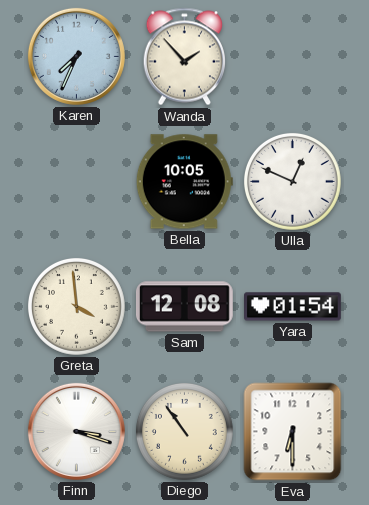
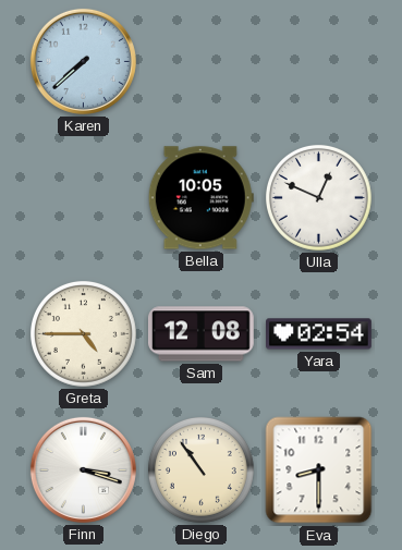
Karen: 7:34 -> 7:38
Wanda: 1:53 -> none
Greta: 3:59 -> 4:45
Yara: 01:54 -> 02:54
Eva: 6:30 -> 8:30
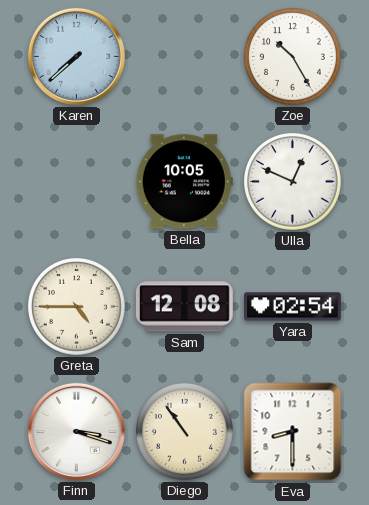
Zoe: none -> 10:25
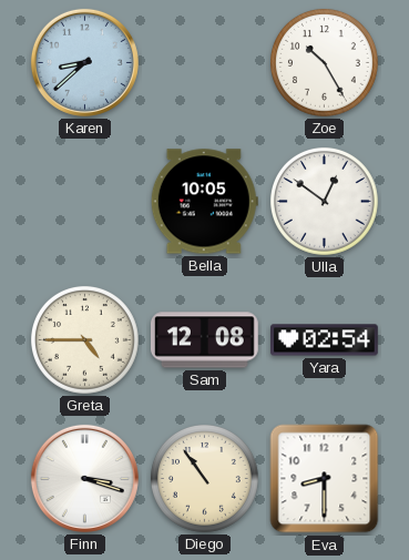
Karen: 7:38 -> 8:38
Ulla: 12:49 -> 12:51
